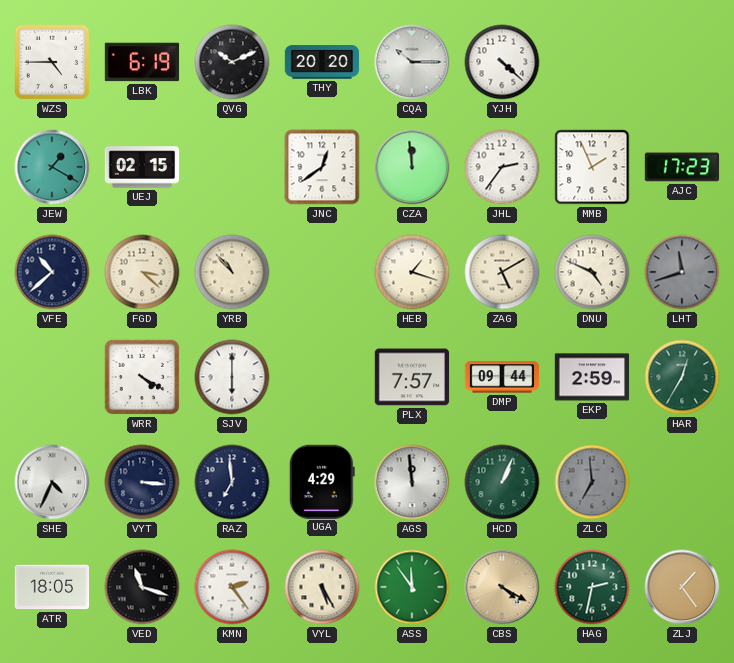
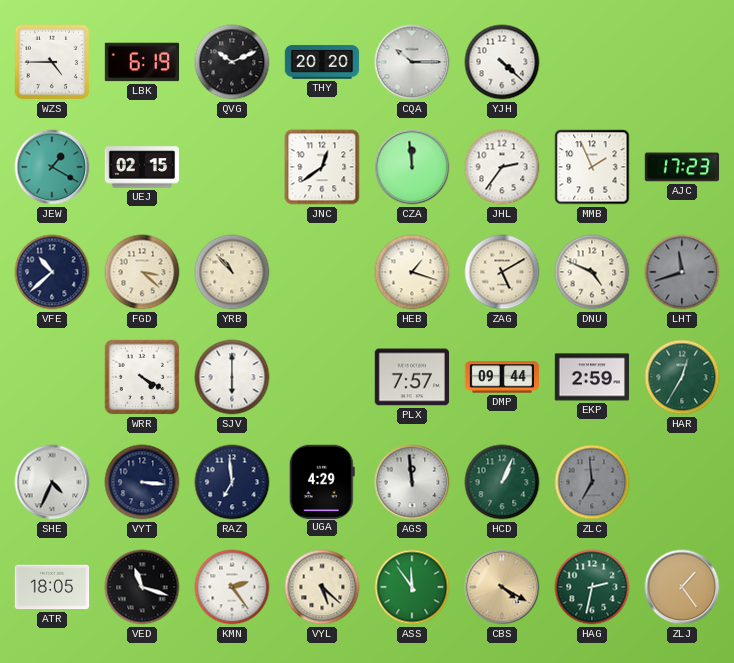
VYL: 5:25 -> 5:22
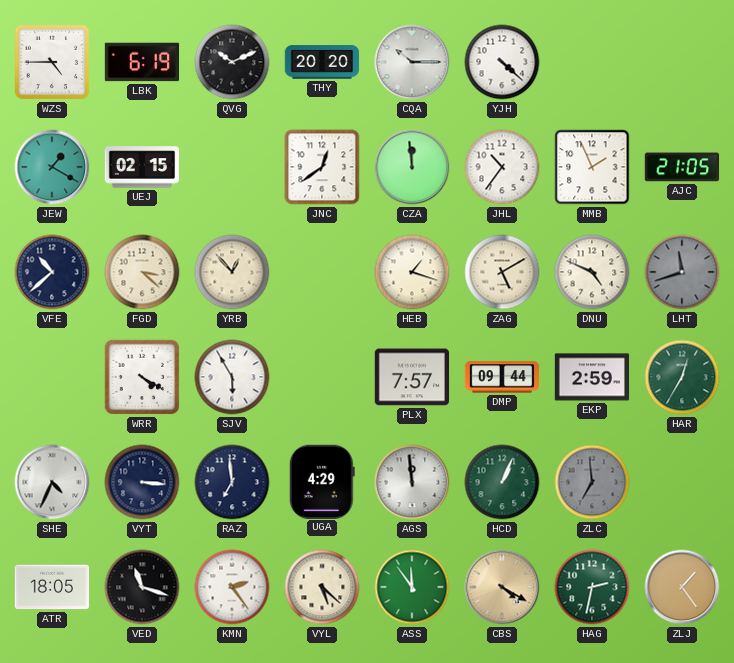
JHL: 2:36 -> 10:36
AJC: 17:23 -> 21:05
YRB: 10:53 -> 12:53
SJV: 6:00 -> 5:55
